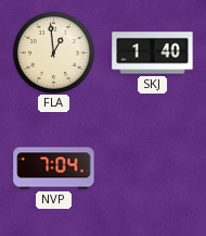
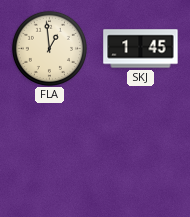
SKJ: 1:40 -> 1:45
NVP: 7:04 -> none
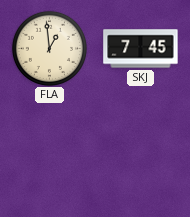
SKJ: 1:45 -> 7:45
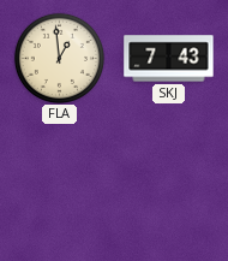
SKJ: 7:45 -> 7:43
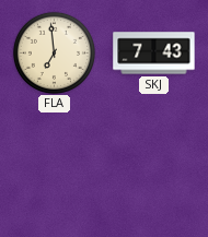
FLA: 12:59 -> 6:59
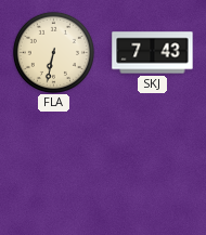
FLA: 6:59 -> 6:32
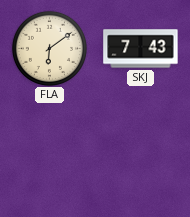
FLA: 6:32 -> 6:09
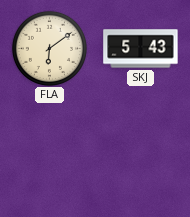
SKJ: 7:43 -> 5:43
